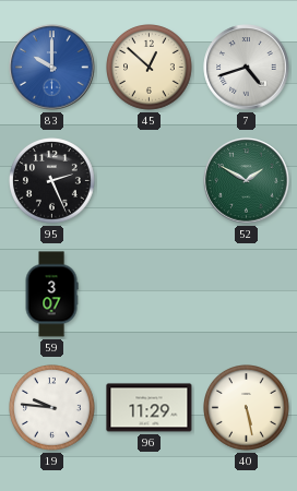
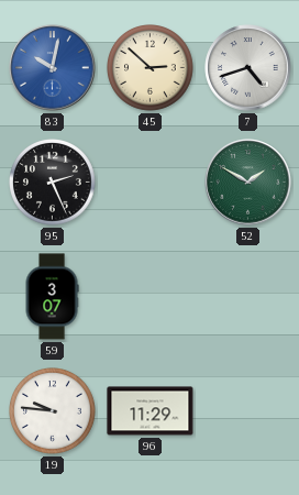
83: 10:00 -> 10:02
45: 12:52 -> 2:52
40: 5:28 -> none
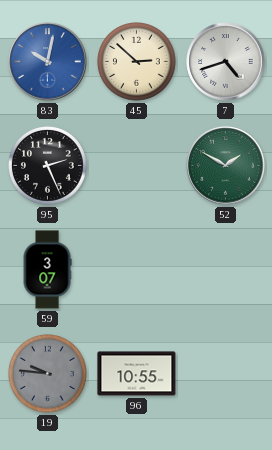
19 dial: white -> grey
96: 11:29 -> 10:55
